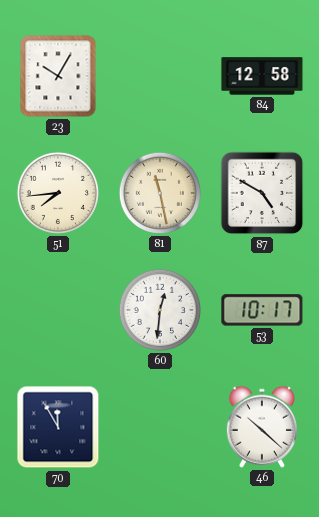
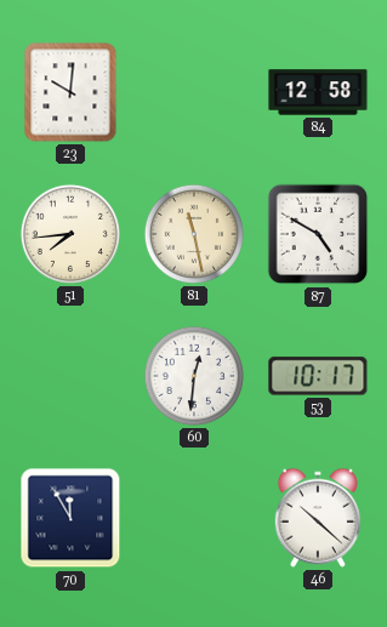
23: 10:05 -> 10:01
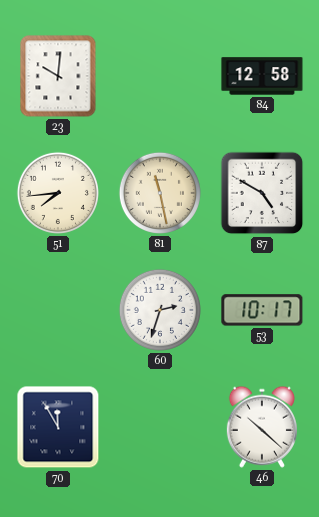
60: 12:31 -> 2:33
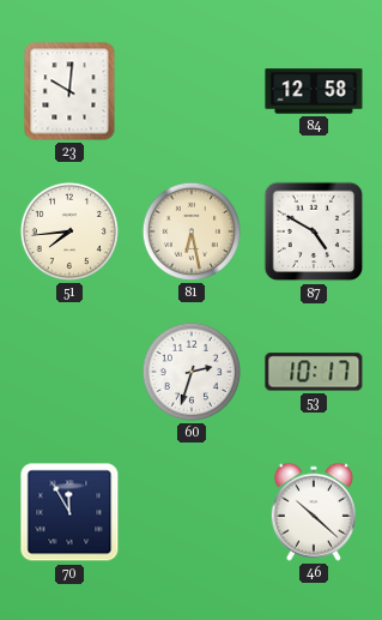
81: 11:28 -> 6:28
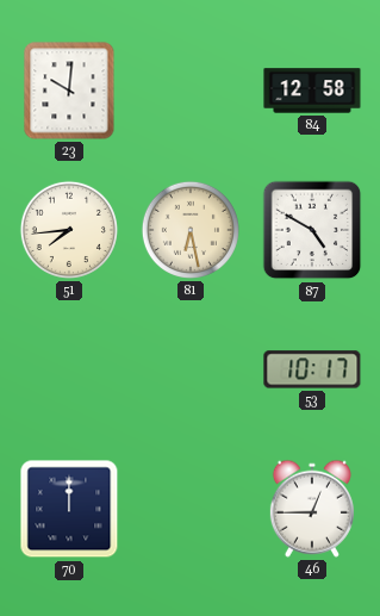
60: 2:33 -> none
70: 11:55 -> 12:00
46: 10:22 -> 12:45
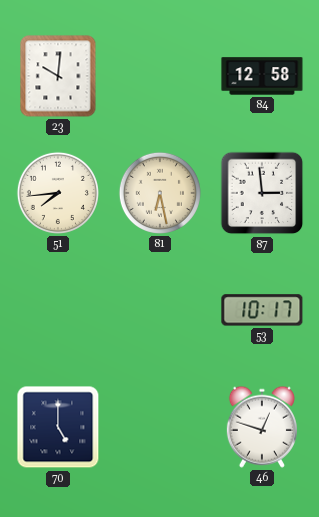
87: 4:50 -> 2:59
70: 12:00 -> 5:00
46: 12:45 -> 12:48
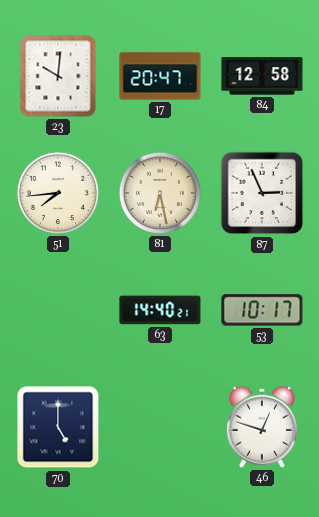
17: none -> 20:47
87: 2:59 -> 2:56
63: none -> 14:40
